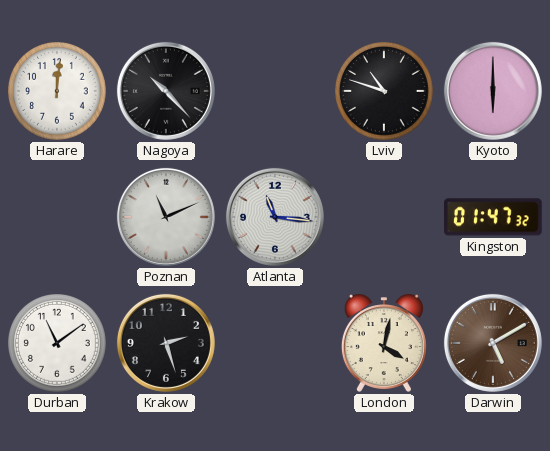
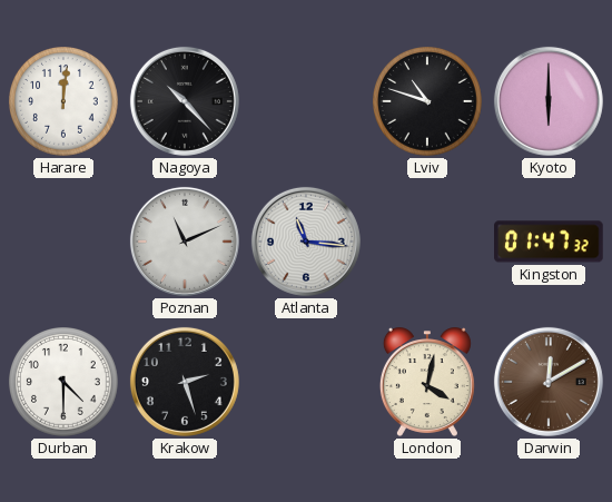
Durban: 11:09 -> 4:30
Darwin: 5:10 -> 12:10
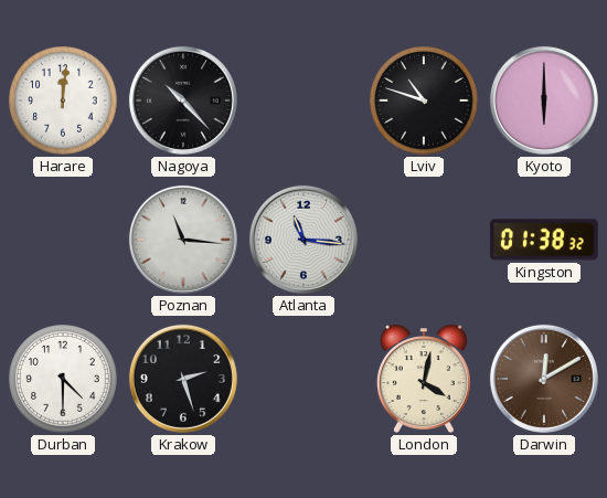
Poznan: 11:11 -> 11:16
Kingston: 01:47 -> 01:38
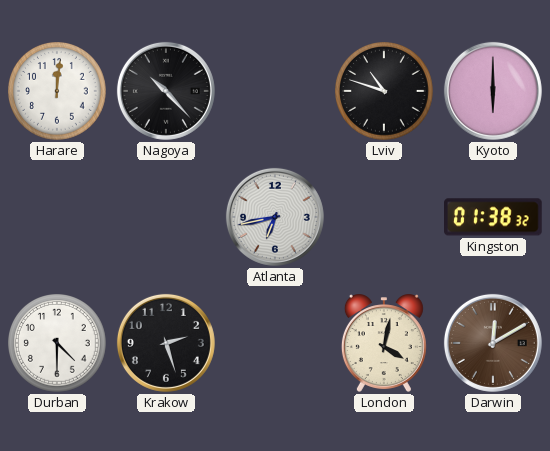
Poznan: 11:16 -> none
Atlanta: 11:16 -> 6:43
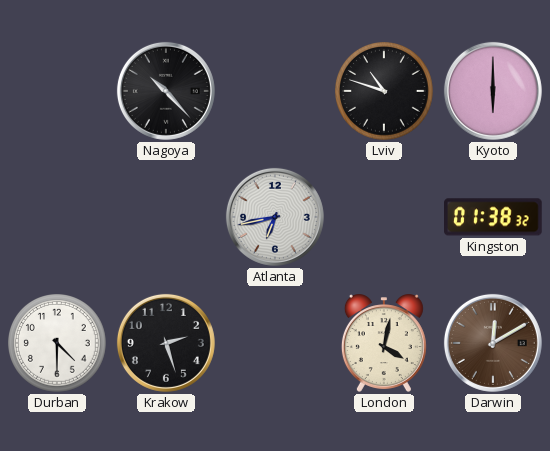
Harare: 12:01 -> none
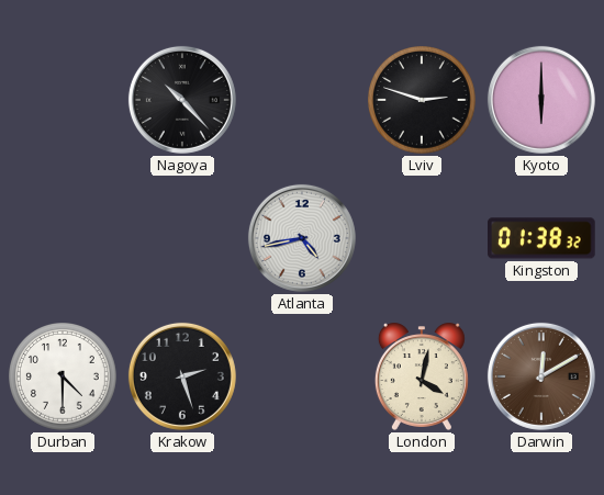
Lviv: 10:48 -> 2:48
Atlanta: 6:43 -> 4:43
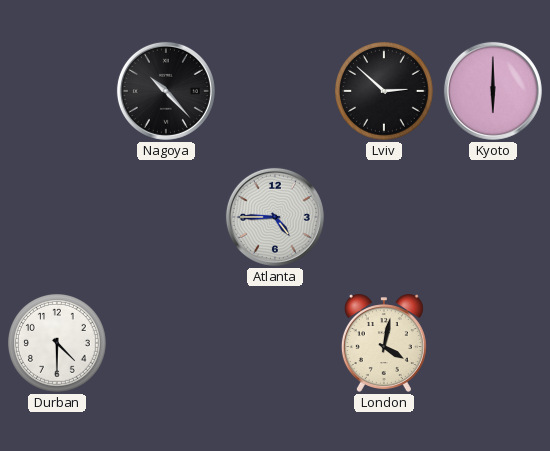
Lviv: 2:48 -> 2:52
Atlanta: 4:43 -> 4:45
Kingston: 01:38 -> none
Krakow: 2:27 -> none
Darwin: 12:10 -> none
